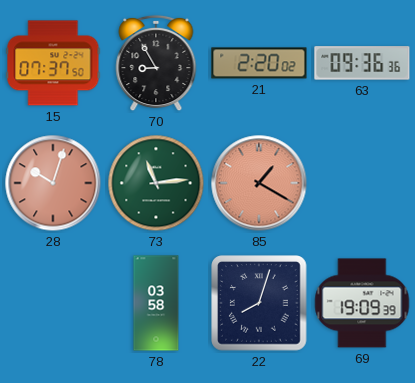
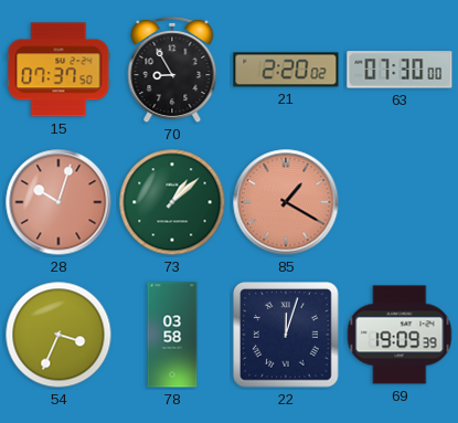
63: 09:36 -> 07:30
73: 11:14 -> 1:08
54: none -> 3:34
22: 8:03 -> 12:03
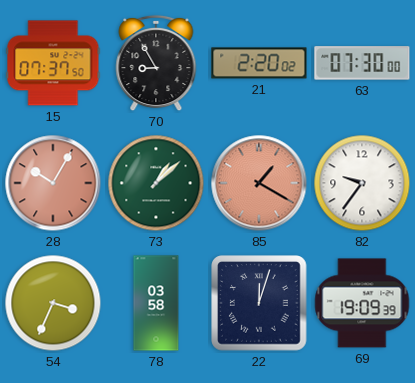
28: 10:03 -> 10:05
82: none -> 9:36
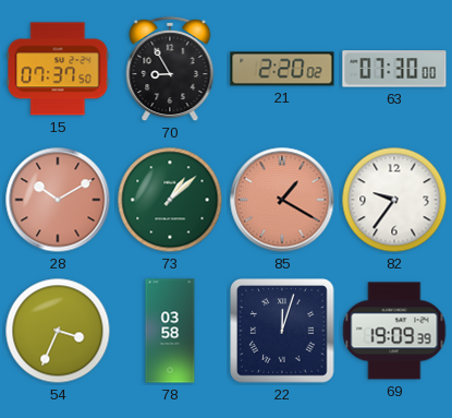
28: 10:05 -> 10:10
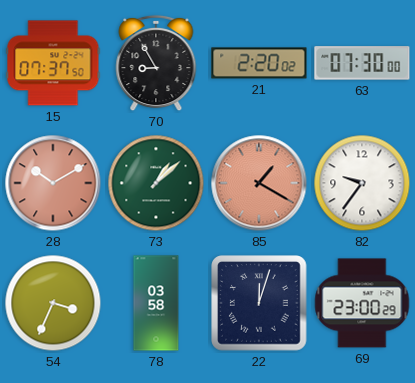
69: 19:09 -> 23:00
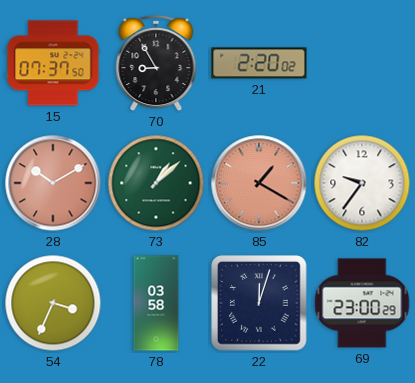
63: 07:30 -> none
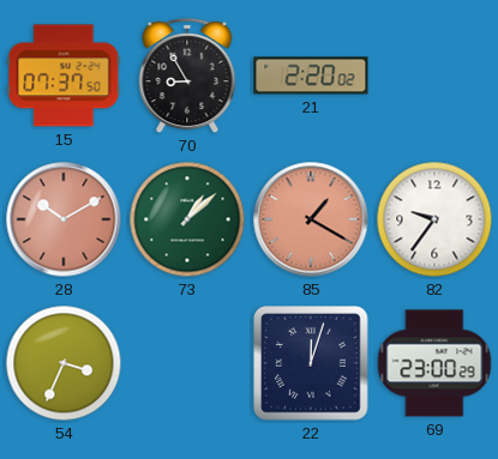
78: 03:58 -> none
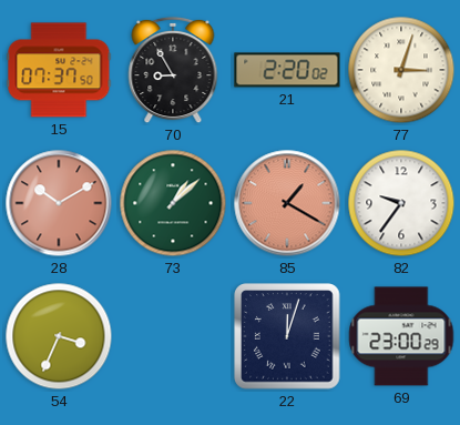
77: none -> 3:03
